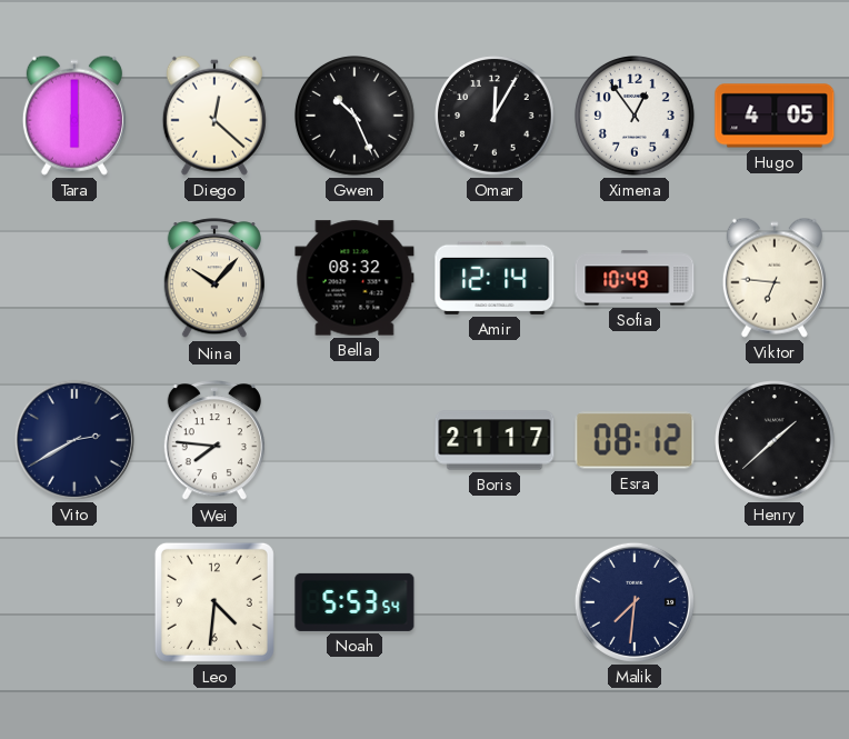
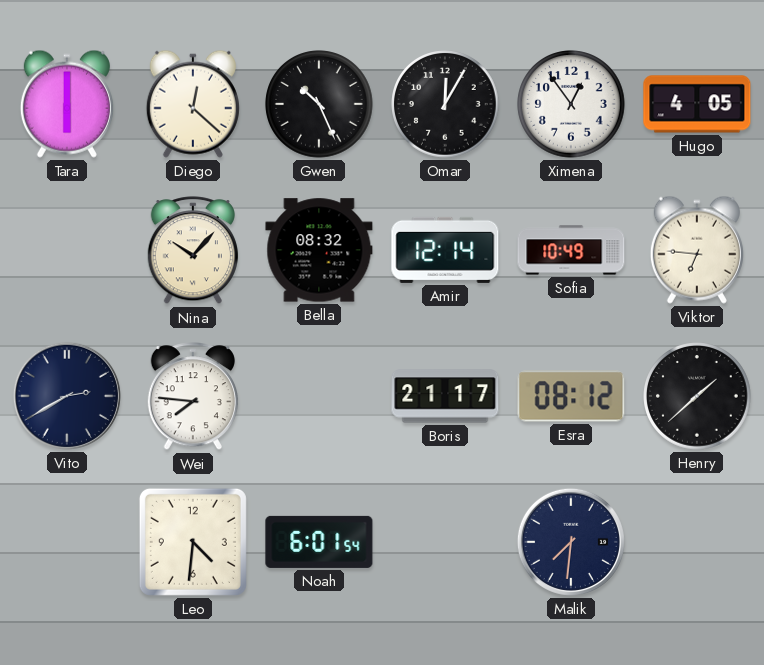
Noah: 5:53 -> 6:01
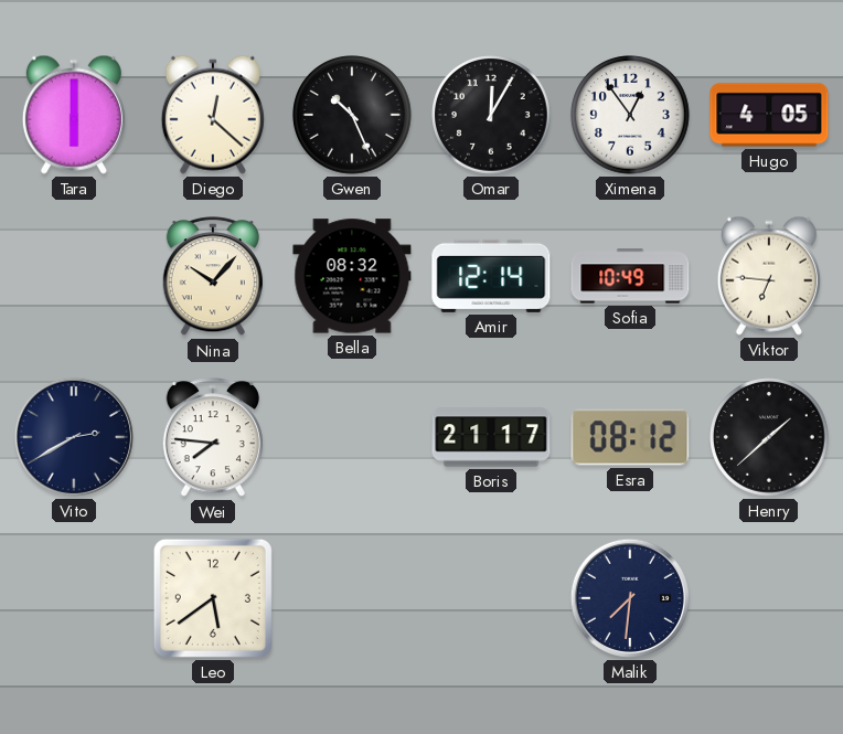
Leo: 4:31 -> 5:39
Noah: 6:01 -> none
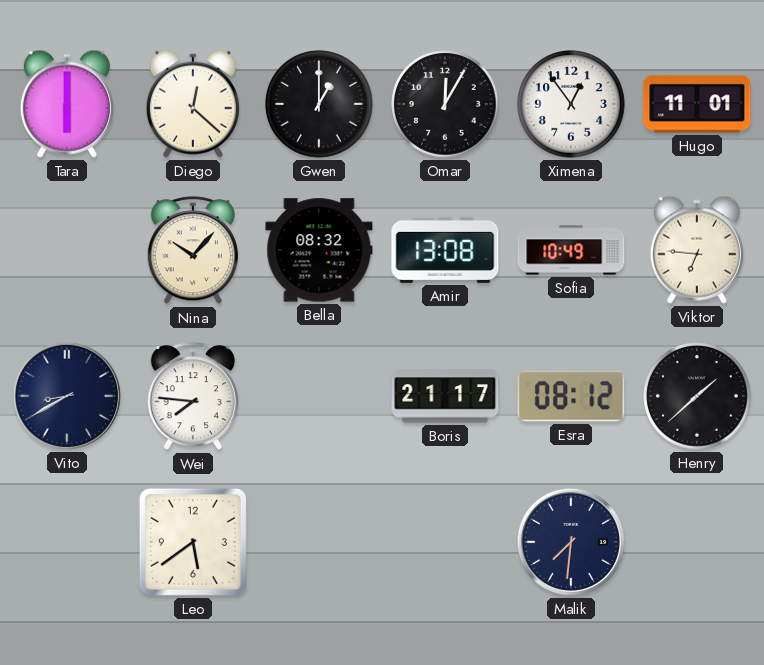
Gwen: 10:26 -> 1:00
Hugo: 4:05 -> 11:01
Amir: 12:14 -> 13:08
Vito: 2:40 -> 8:40
